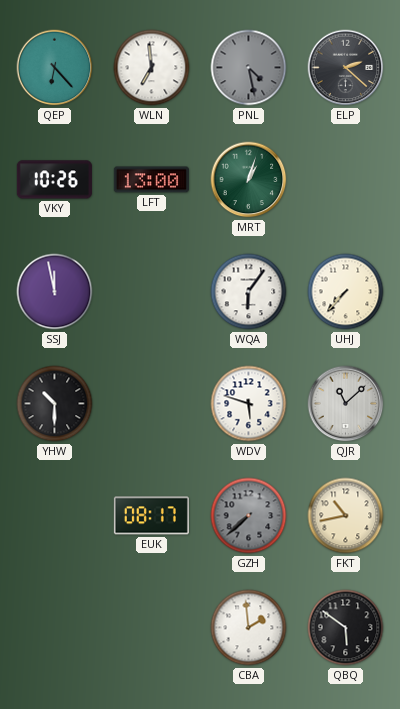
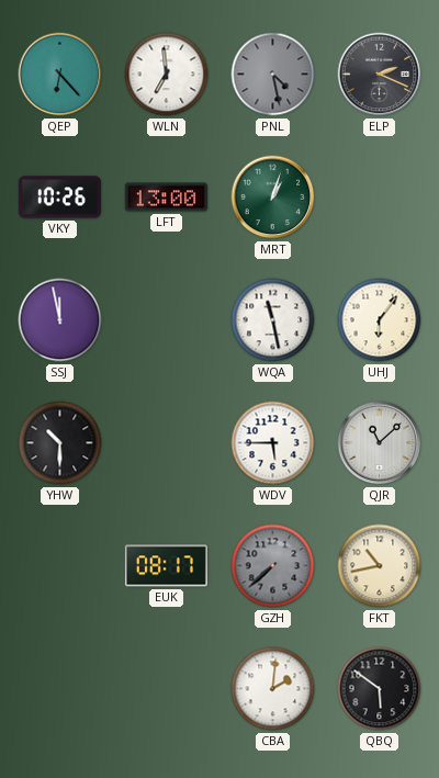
ELP: 2:22 -> 2:19
WQA: 6:06 -> 11:28
UHJ: 7:37 -> 6:06
WDV: 5:48 -> 5:45
CBA: 1:59 -> 2:01
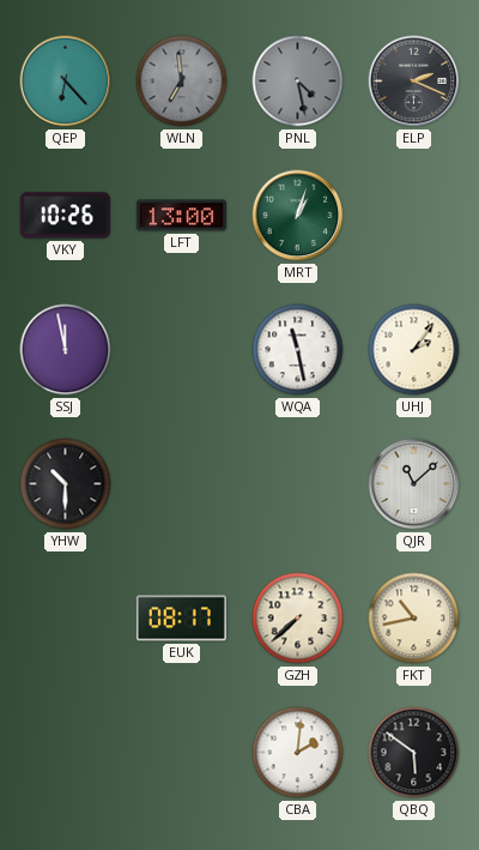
WLN dial: white -> grey
UHJ: 6:06 -> 2:06
WDV: 5:45 -> none
GZH dial: grey -> cream
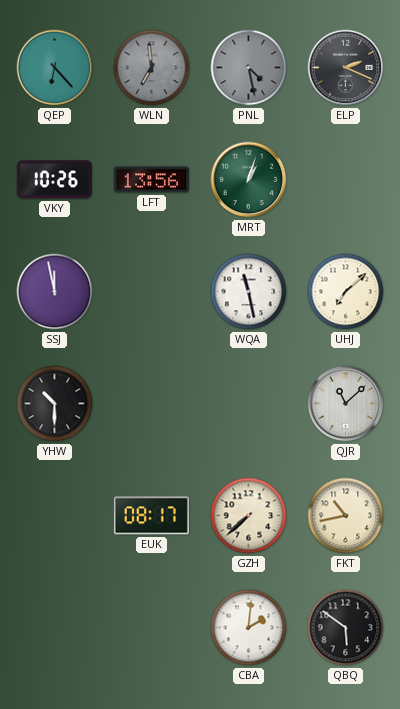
LFT: 13:00 -> 13:56
UHJ: 2:06 -> 7:08
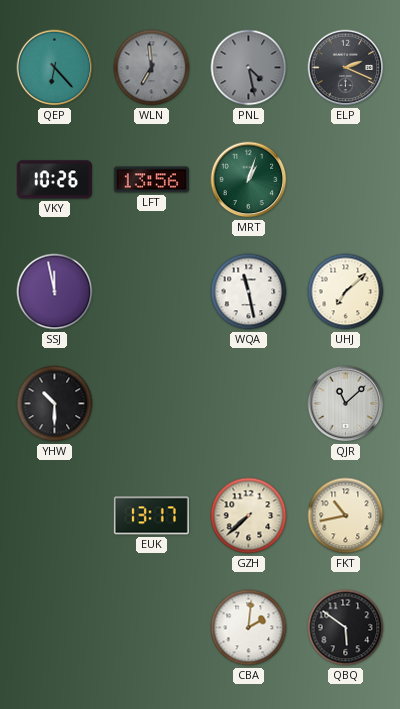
EUK: 08:17 -> 13:17
